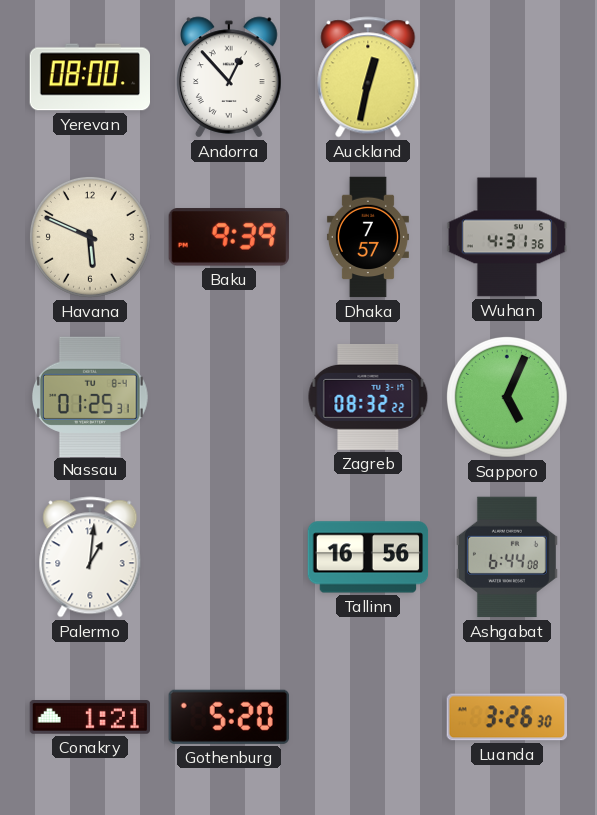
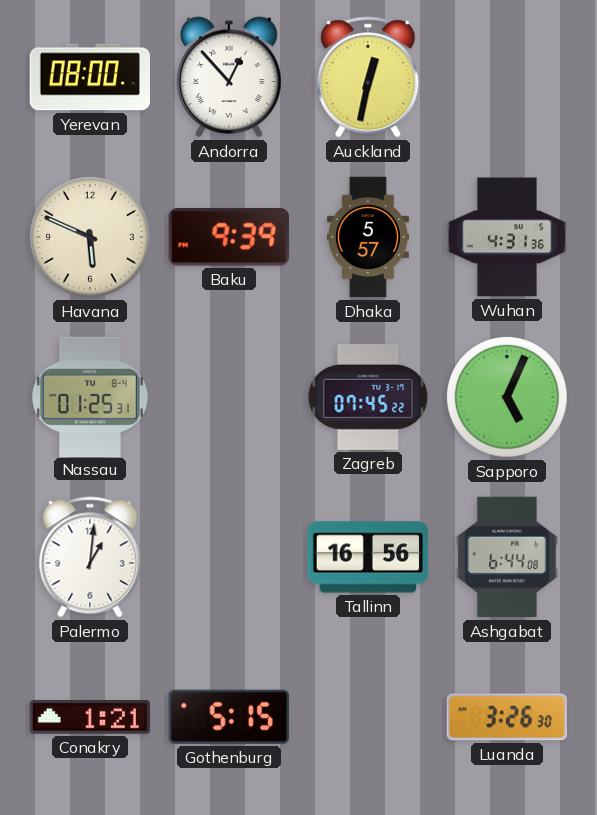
Dhaka: 7:57 -> 5:57
Zagreb: 08:32 -> 07:45
Gothenburg: 5:20 -> 5:15
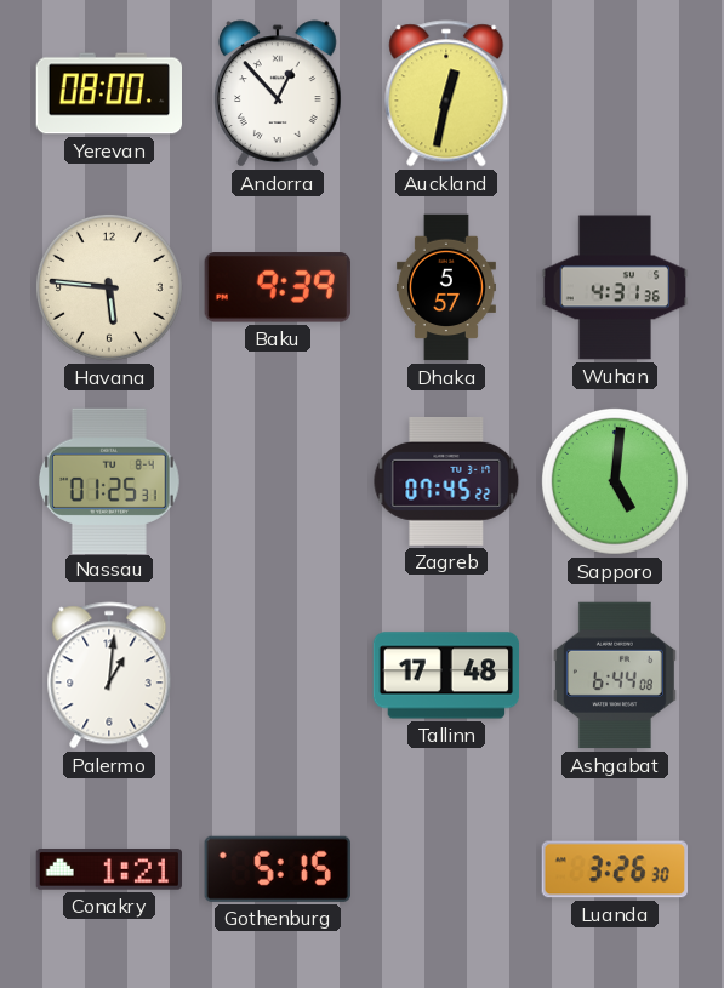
Havana: 5:49 -> 5:46
Sapporo: 5:04 -> 5:01
Tallinn: 16:56 -> 17:48
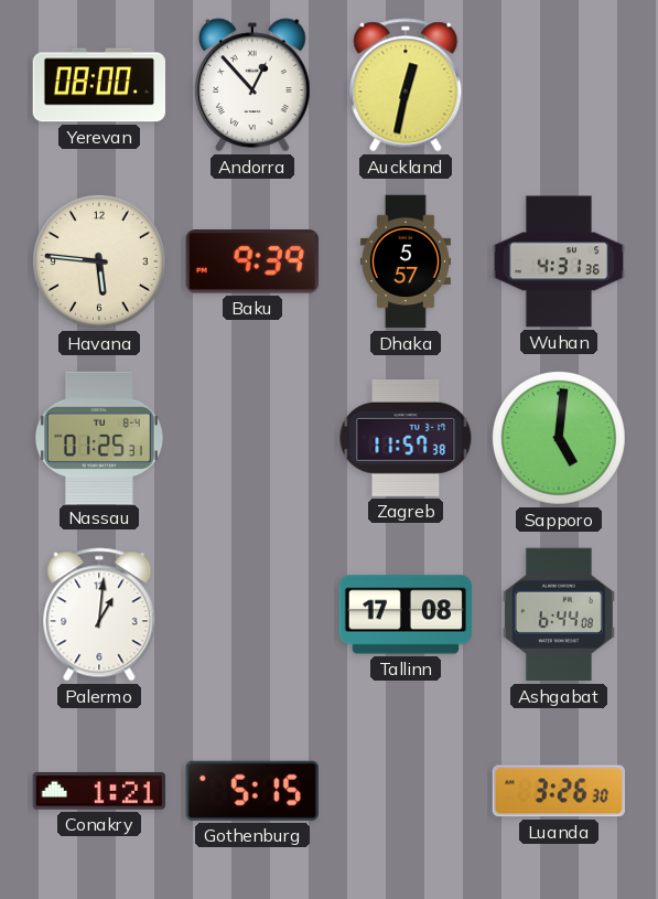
Zagreb: 07:45 -> 11:57
Tallinn: 17:48 -> 17:08
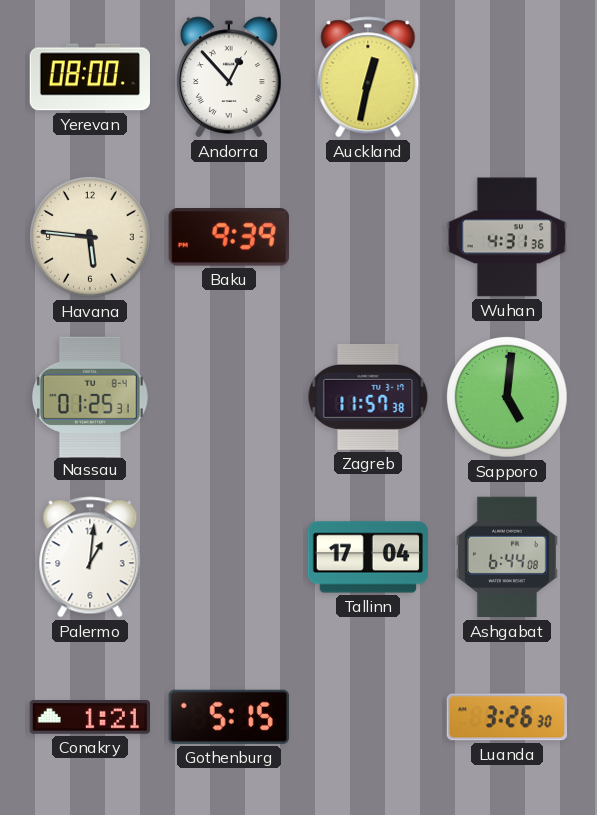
Dhaka: 5:57 -> none
Tallinn: 17:08 -> 17:04
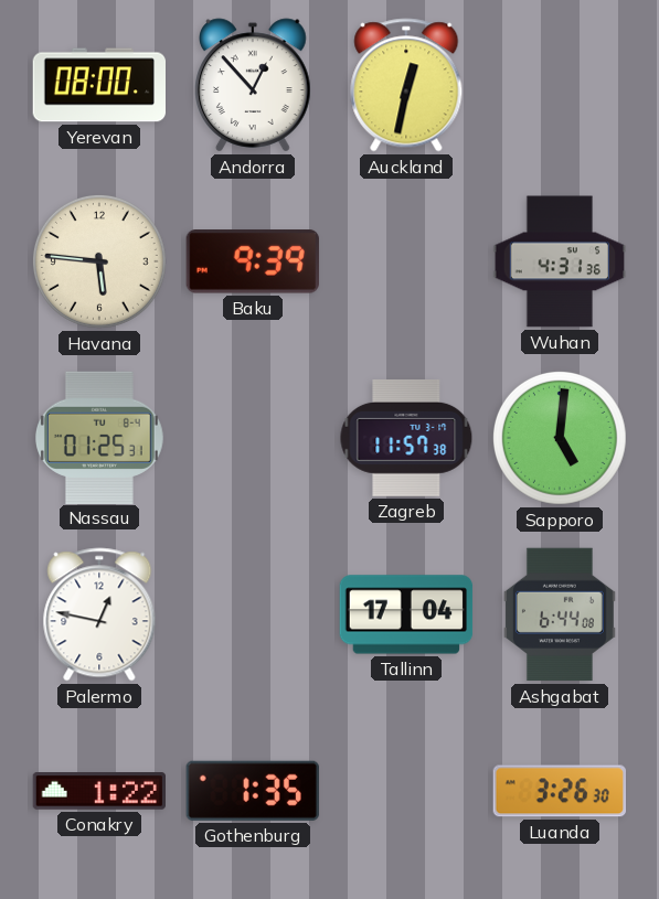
Palermo: 1:01 -> 12:47
Conakry: 1:21 -> 1:22
Gothenburg: 5:15 -> 1:35
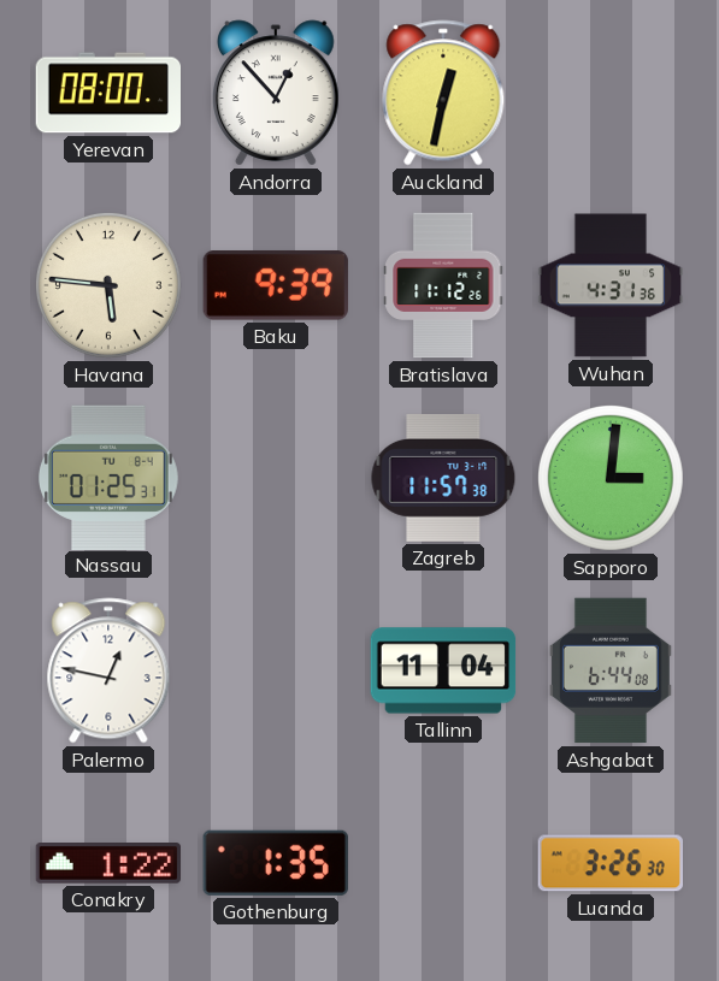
Bratislava: none -> 11:12
Sapporo: 5:01 -> 3:01
Tallinn: 17:04 -> 11:04
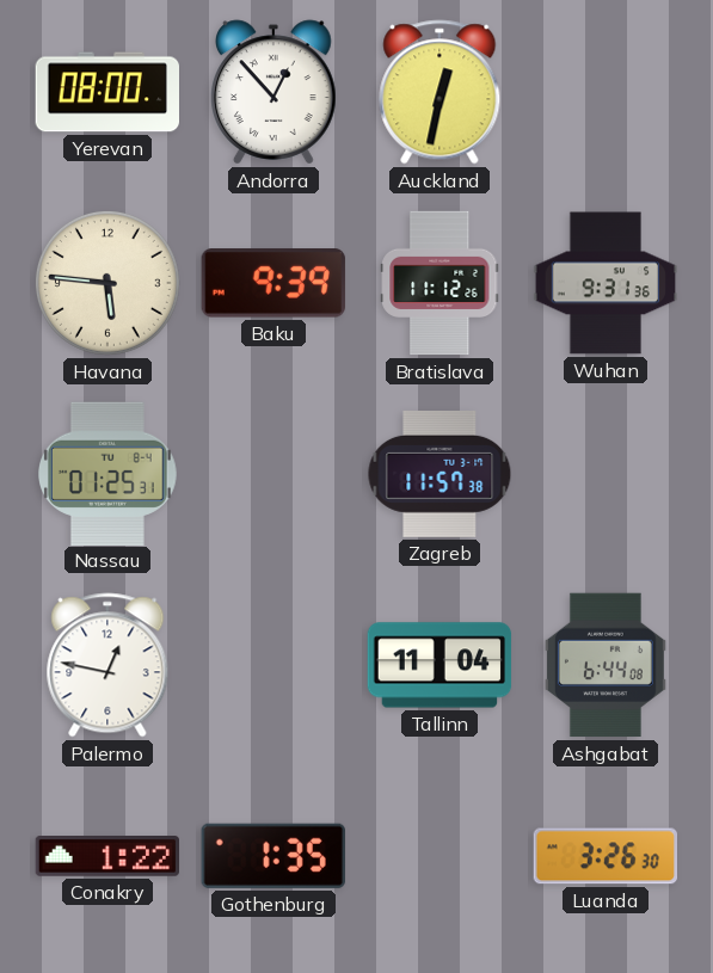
Wuhan: 4:31 -> 9:31
Sapporo: 3:01 -> none
